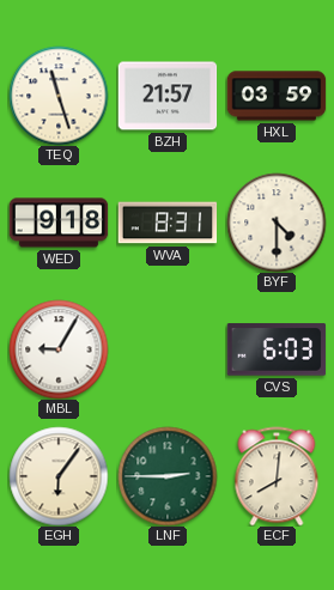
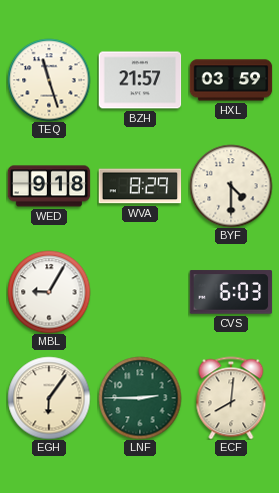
WVA: 8:31 -> 8:29
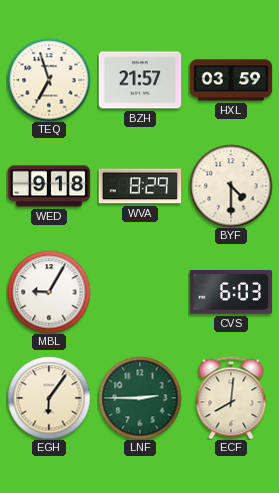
TEQ: 11:27 -> 6:57
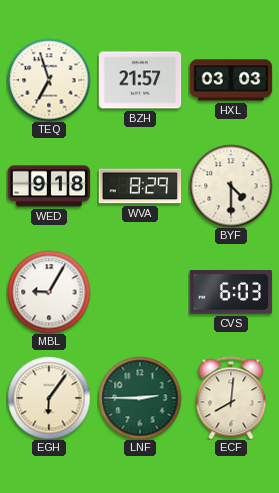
HXL: 03:59 -> 03:03
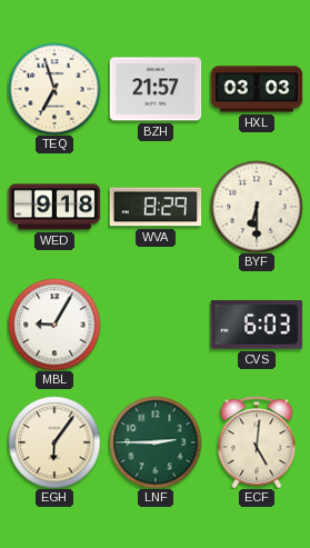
BYF: 4:30 -> 6:30
ECF: 8:01 -> 5:01
